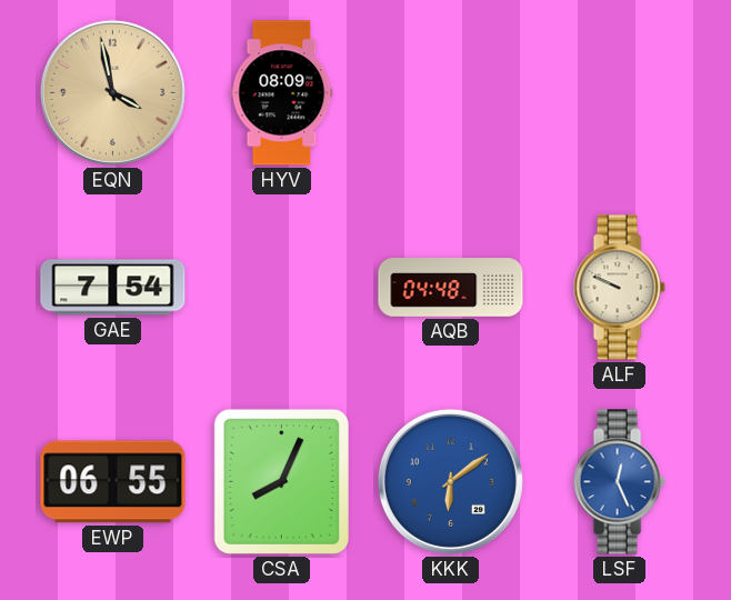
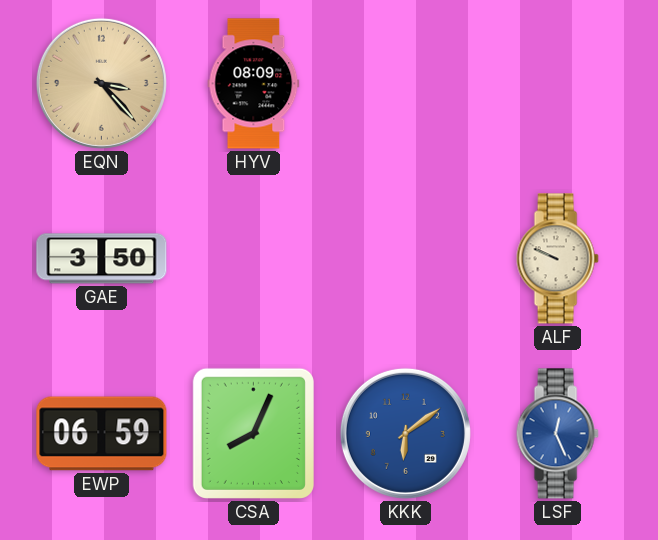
EQN: 3:58 -> 3:23
GAE: 7:54 -> 3:50
AQB: 04:48 -> none
EWP: 06:55 -> 06:59
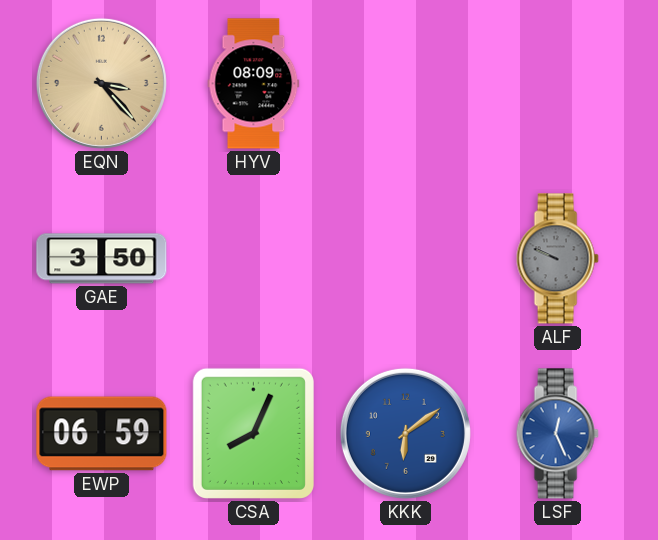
ALF dial: cream -> grey
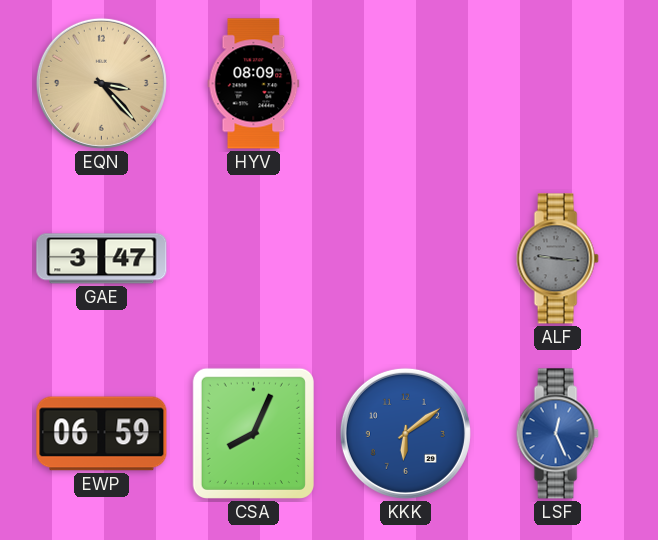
GAE: 3:50 -> 3:47
ALF: 9:49 -> 9:16
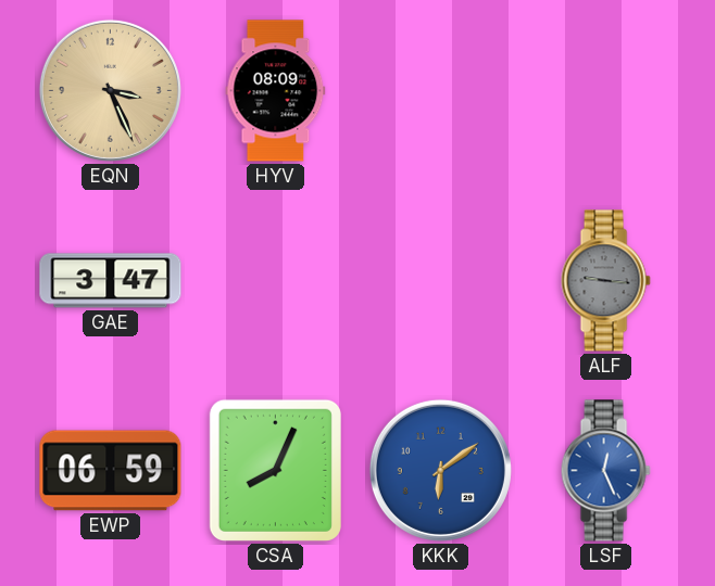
EQN: 3:23 -> 3:26
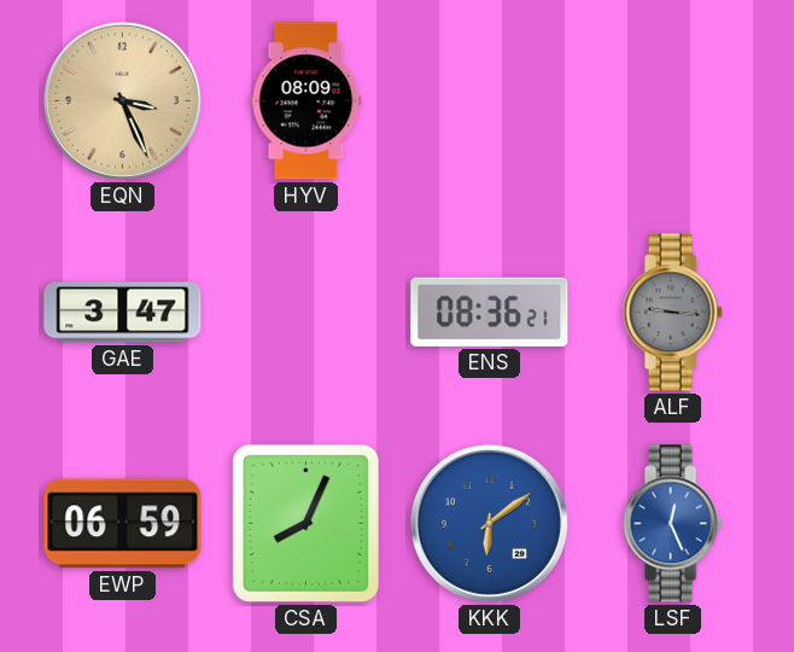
ENS: none -> 08:36
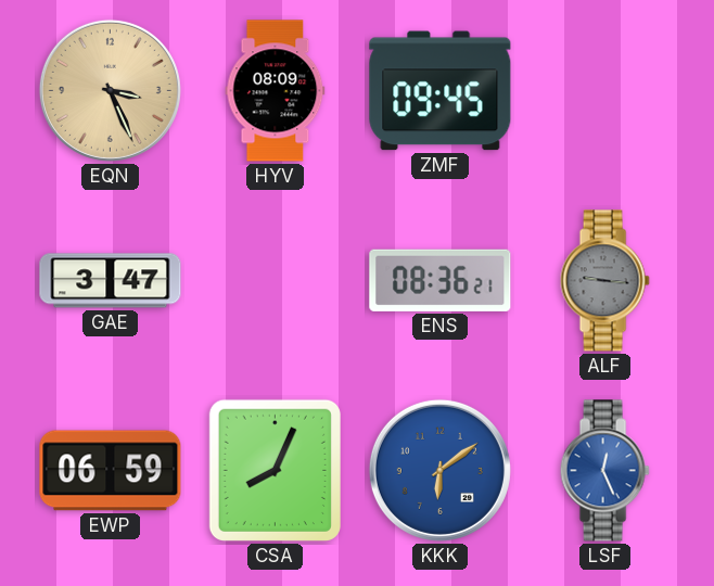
ZMF: none -> 09:45
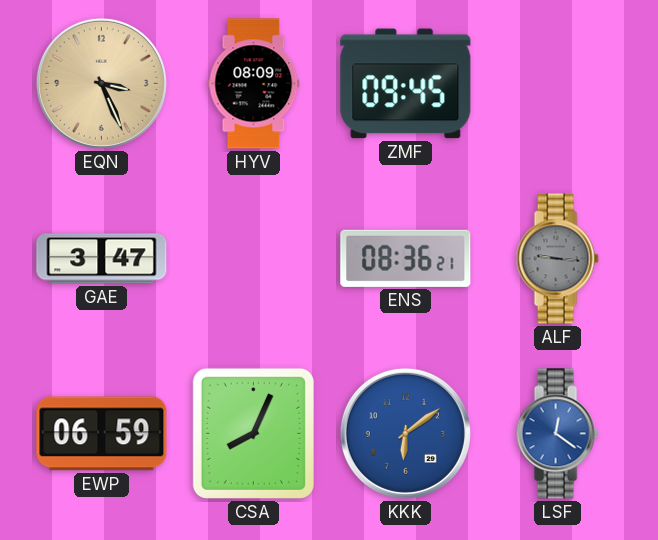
LSF: 12:26 -> 12:21
